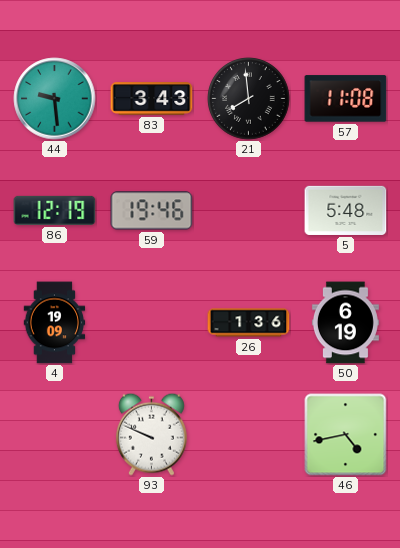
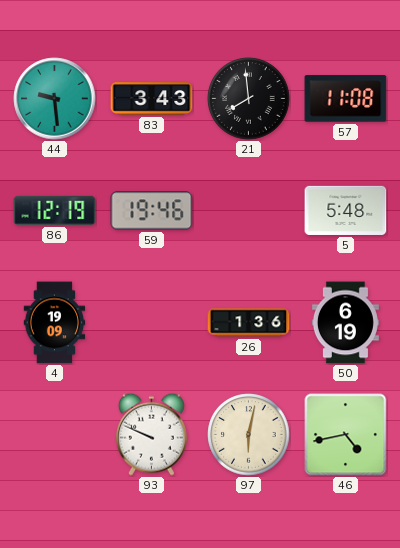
97: none -> 6:02
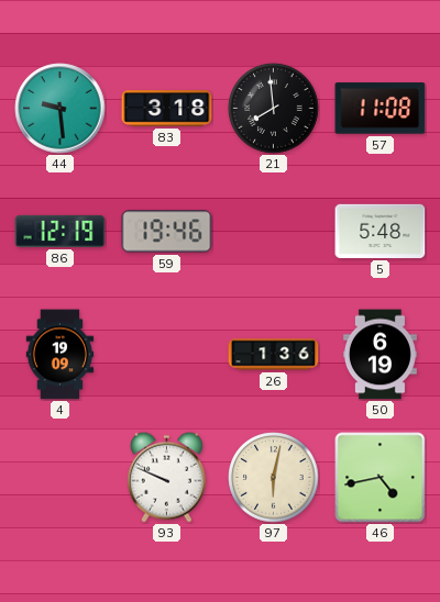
83: 3:43 -> 3:18
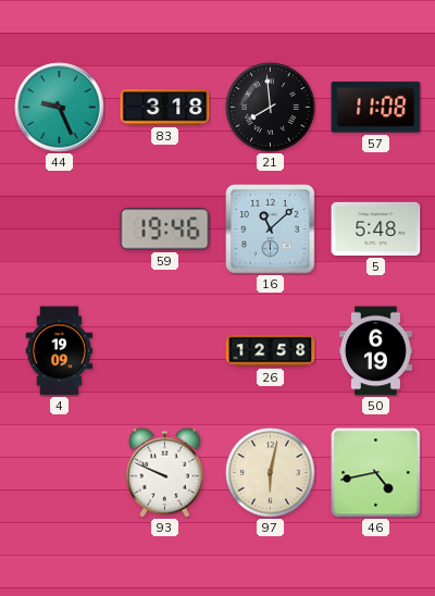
44: 9:29 -> 9:26
86: 12:19 -> none
16: none -> 11:08
26: 1:36 -> 12:58
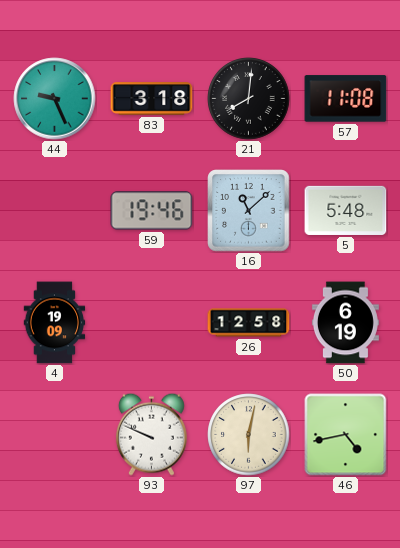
21: 7:59 -> 8:01
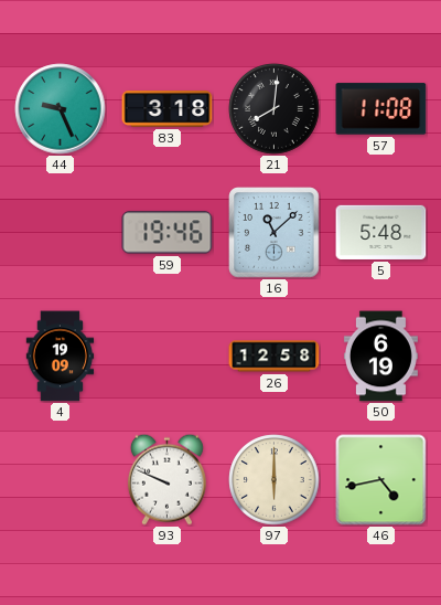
97: 6:02 -> 6:00
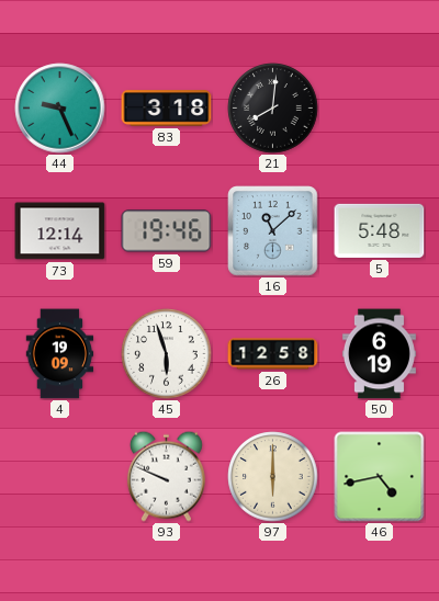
57: 11:08 -> none
73: none -> 12:14
45: none -> 5:57
